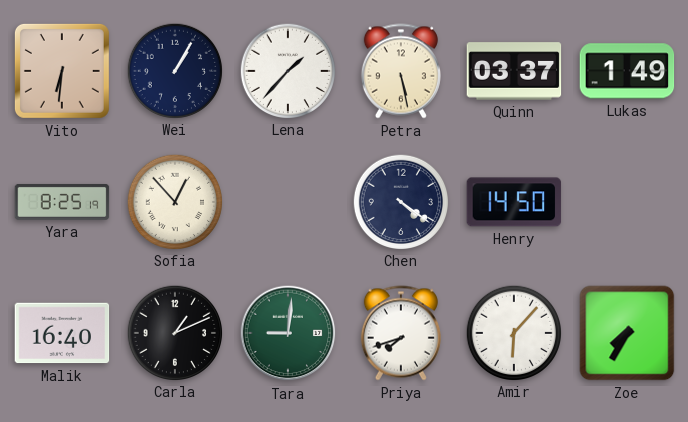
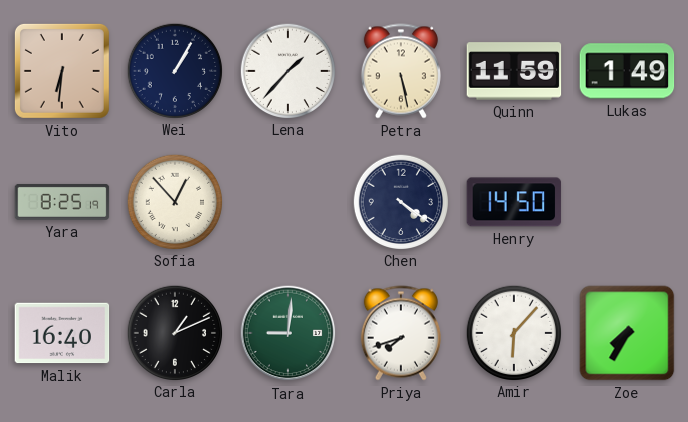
Quinn: 03:37 -> 11:59
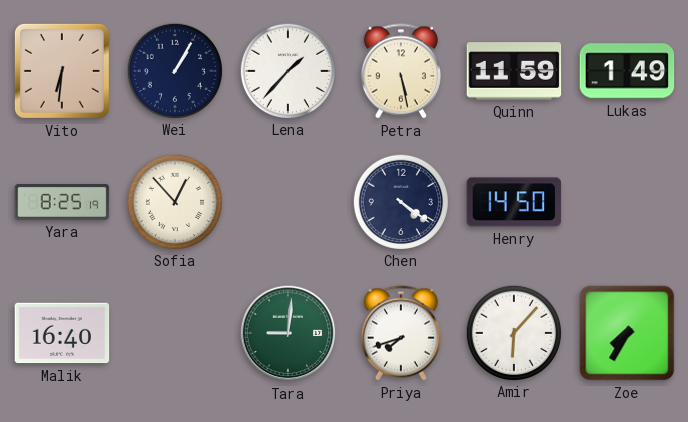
Carla: 1:11 -> none
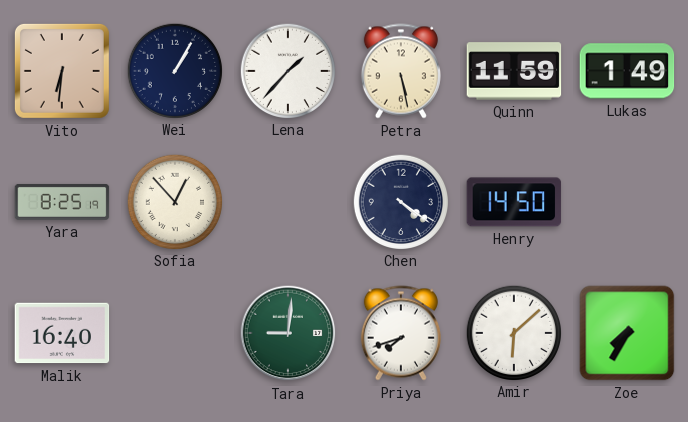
Amir: 6:07 -> 6:08
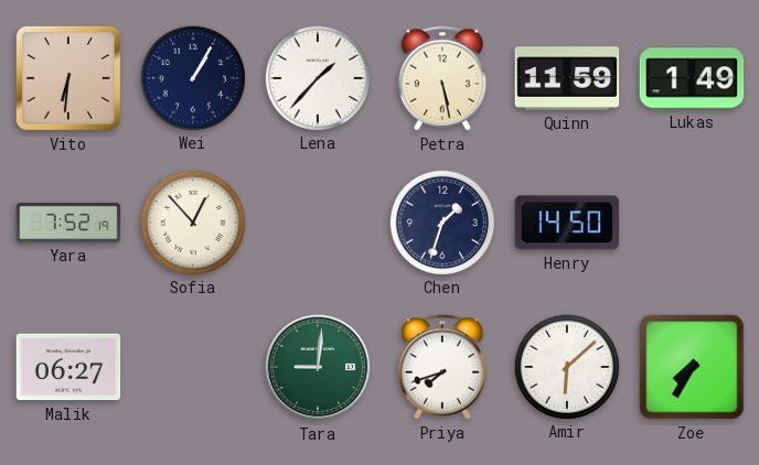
Yara: 8:25 -> 7:52
Chen: 4:21 -> 1:33
Malik: 16:40 -> 06:27
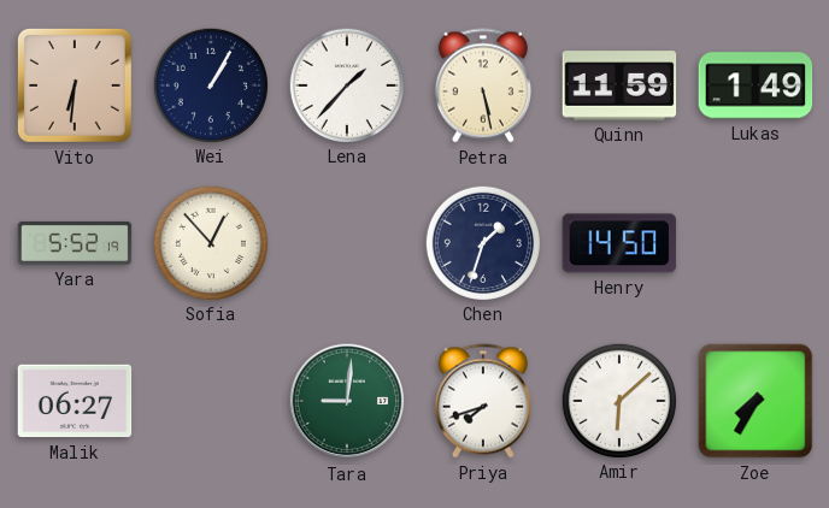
Yara: 7:52 -> 5:52
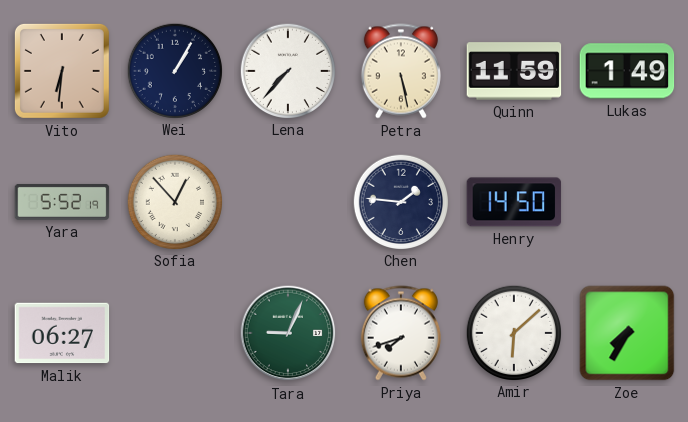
Lena: 1:37 -> 7:37
Chen: 1:33 -> 1:46
Tara: 9:01 -> 9:04
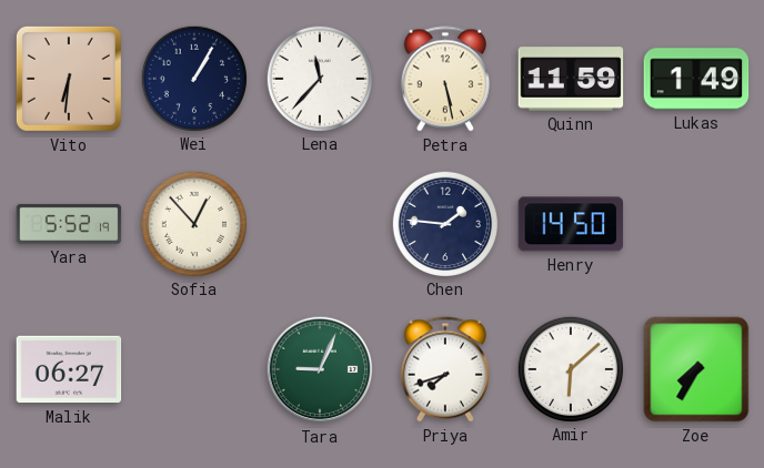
Lena: 7:37 -> 11:37
